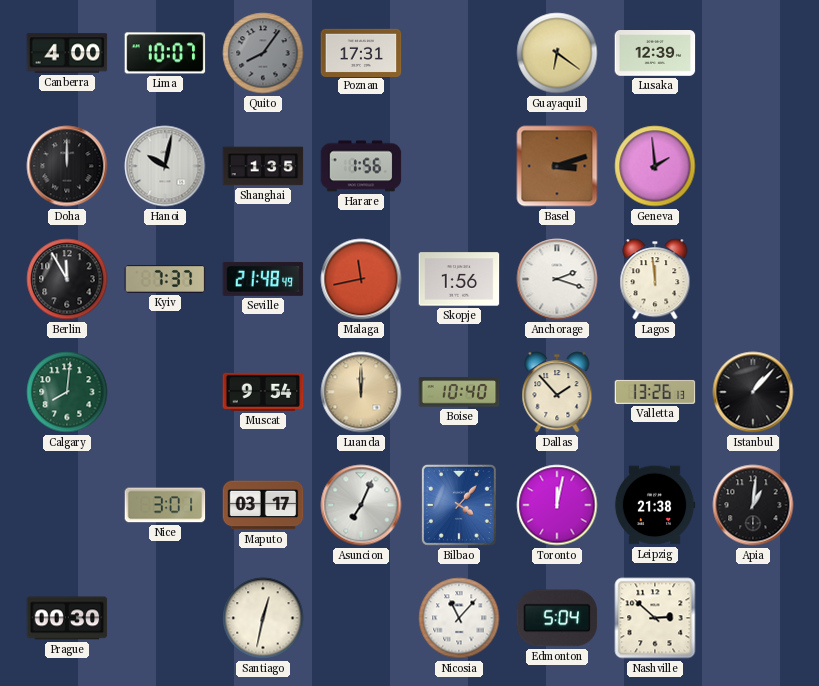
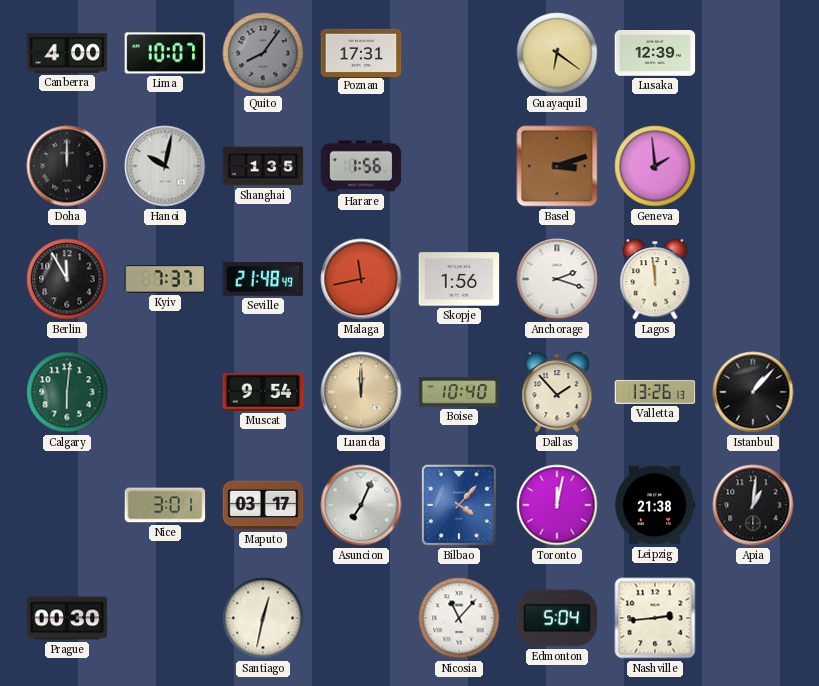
Calgary: 8:01 -> 6:01
Nashville: 2:52 -> 2:44
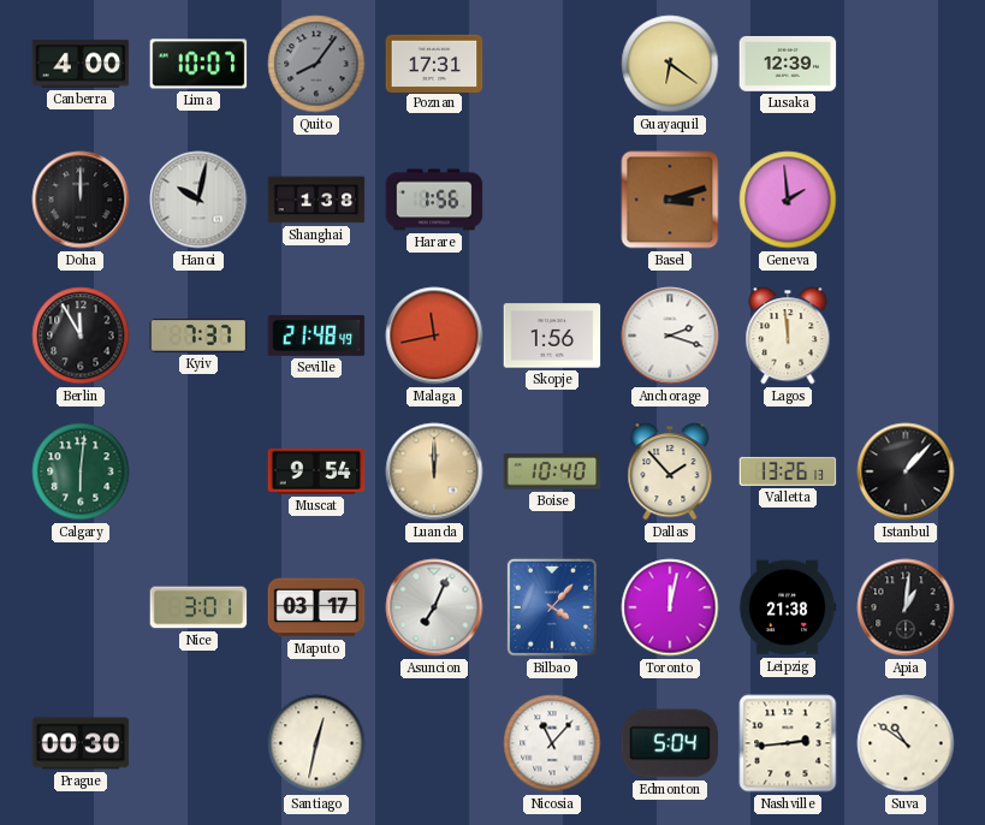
Shanghai: 1:35 -> 1:38
Suva: none -> 10:51
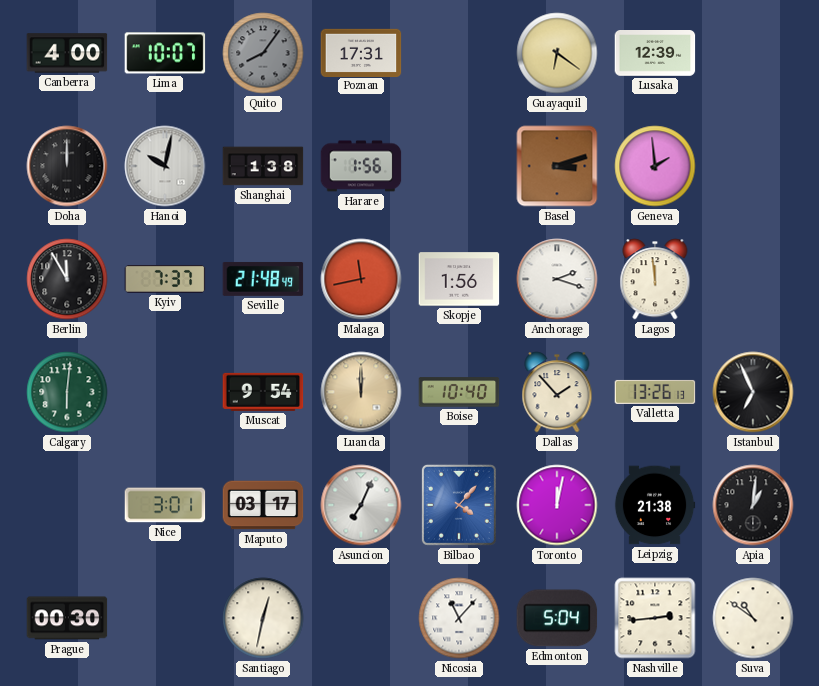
Istanbul: 1:07 -> 6:56
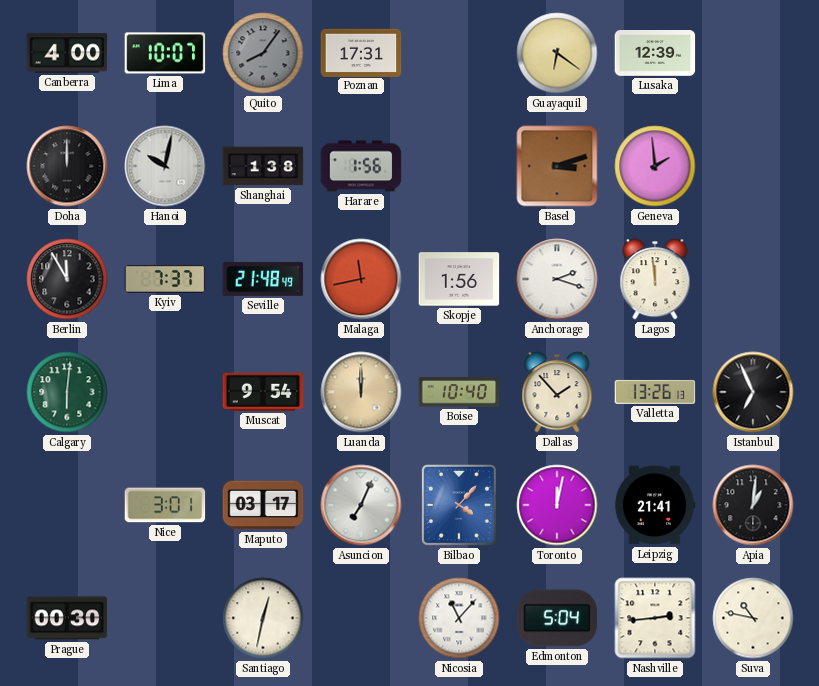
Leipzig: 21:38 -> 21:41
Suva: 10:51 -> 10:47
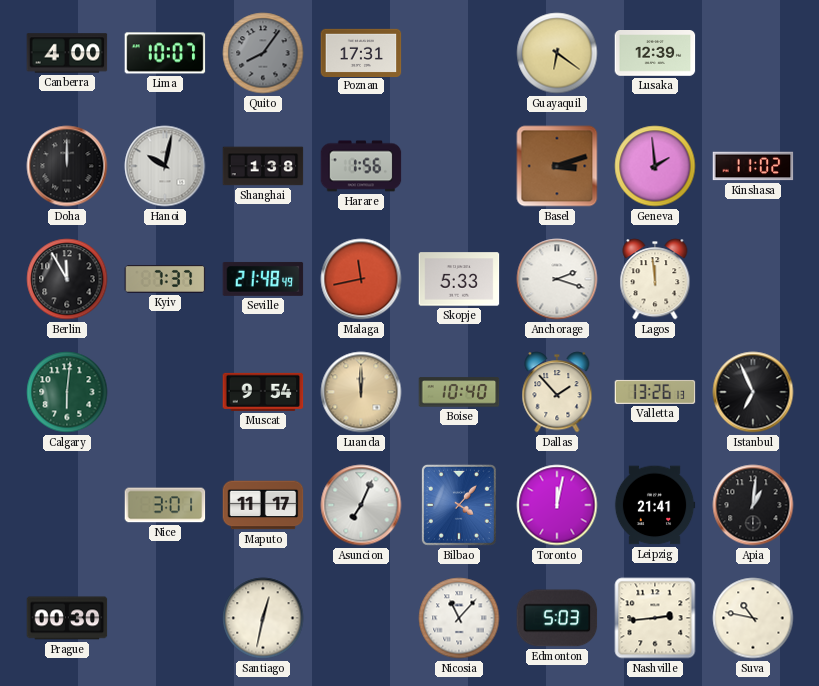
Kinshasa: none -> 11:02
Skopje: 1:56 -> 5:33
Maputo: 03:17 -> 11:17
Edmonton: 5:04 -> 5:03
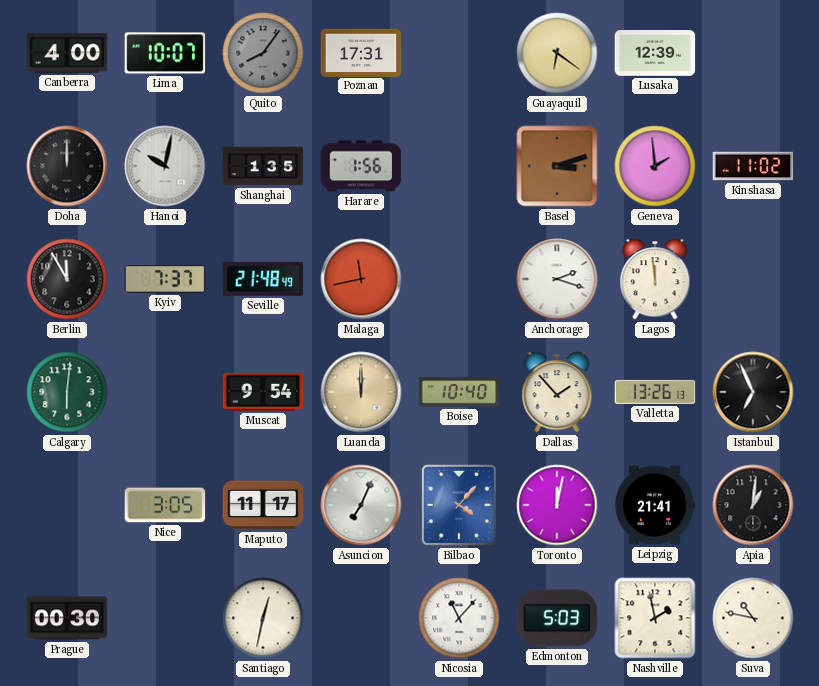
Shanghai: 1:38 -> 1:35
Skopje: 5:33 -> none
Nice: 3:01 -> 3:05
Nashville: 2:44 -> 1:58
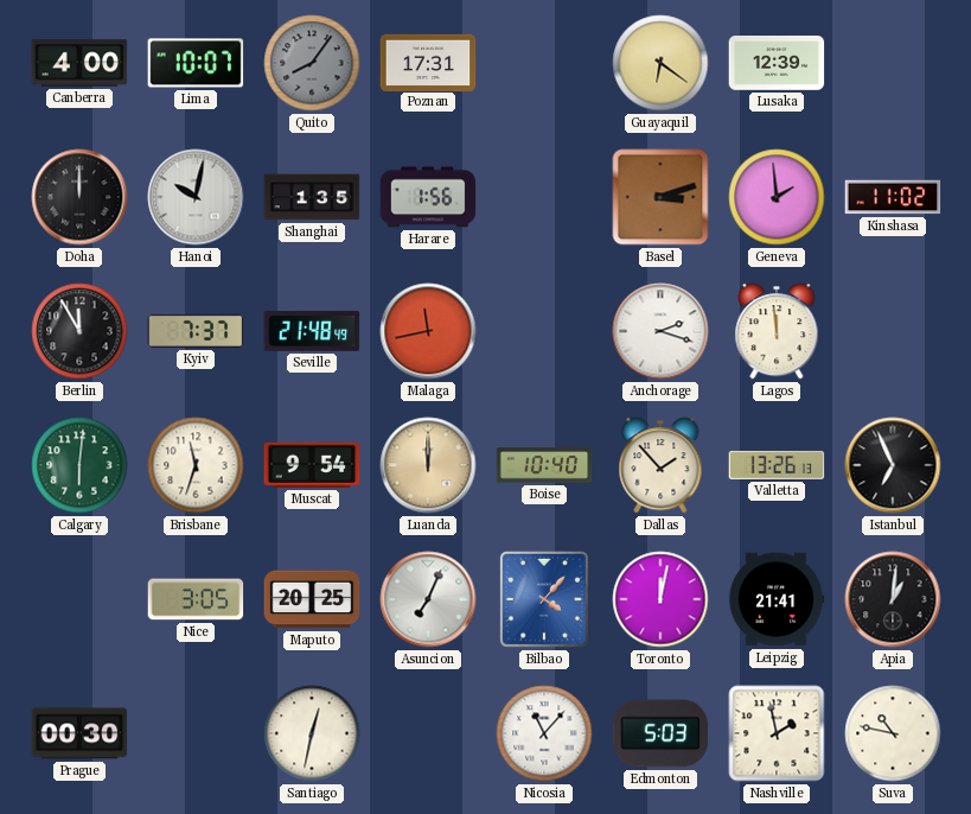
Brisbane: none -> 11:33
Maputo: 11:17 -> 20:25
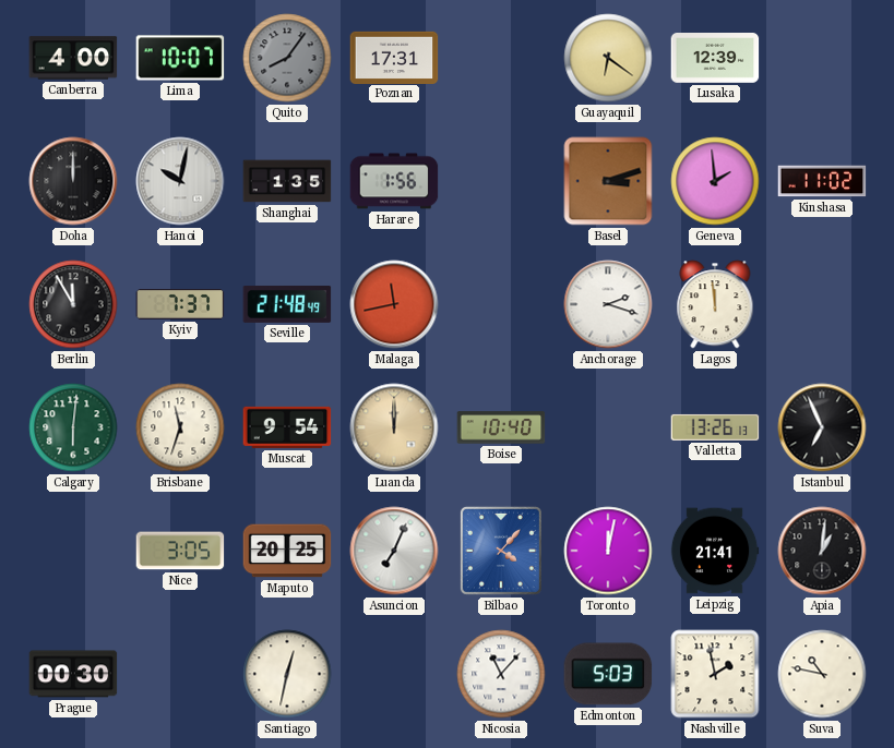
Dallas: 1:53 -> none
